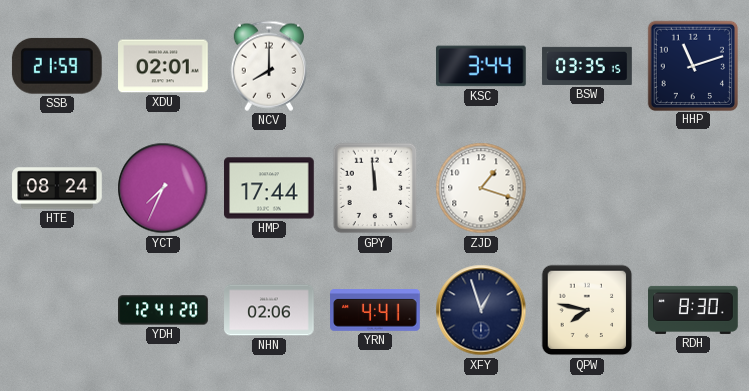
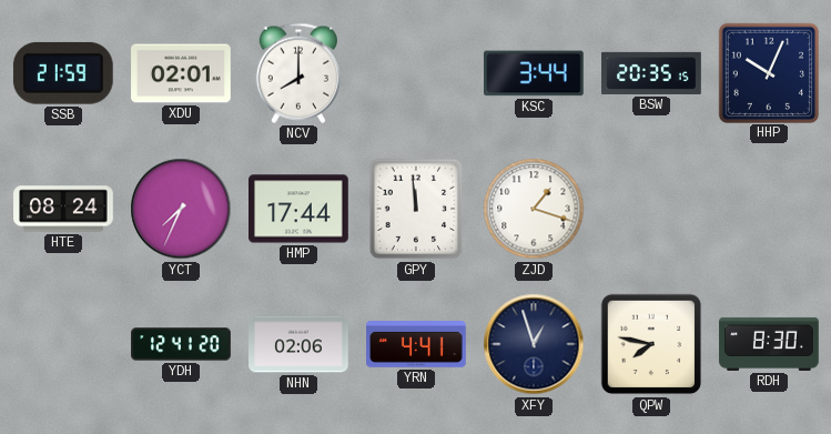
BSW: 03:35 -> 20:35
HHP: 11:12 -> 10:04
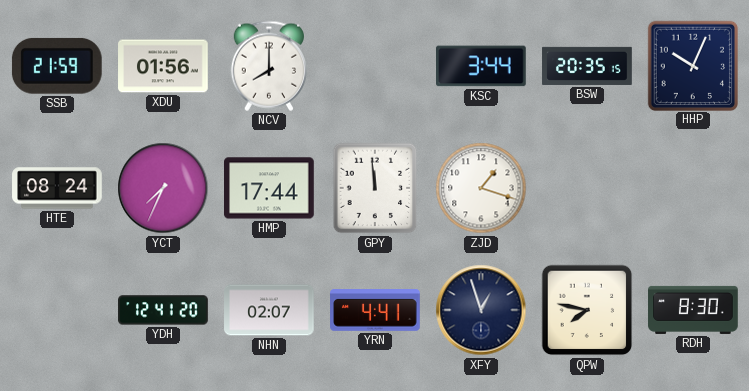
XDU: 02:01 -> 01:56
NHN: 02:06 -> 02:07
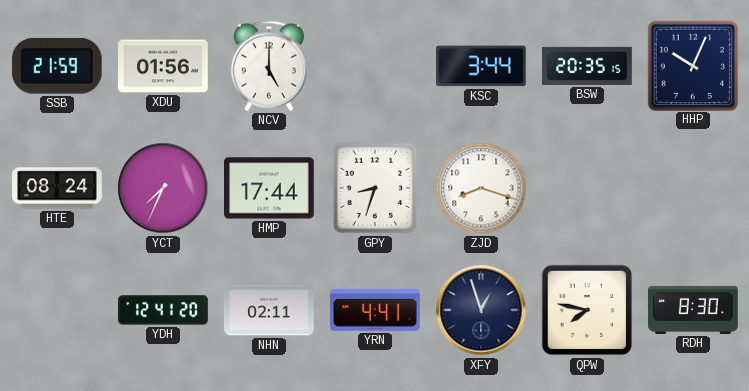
NCV: 8:00 -> 5:00
GPY: 11:59 -> 8:33
ZJD: 1:18 -> 8:18
NHN: 02:07 -> 02:11
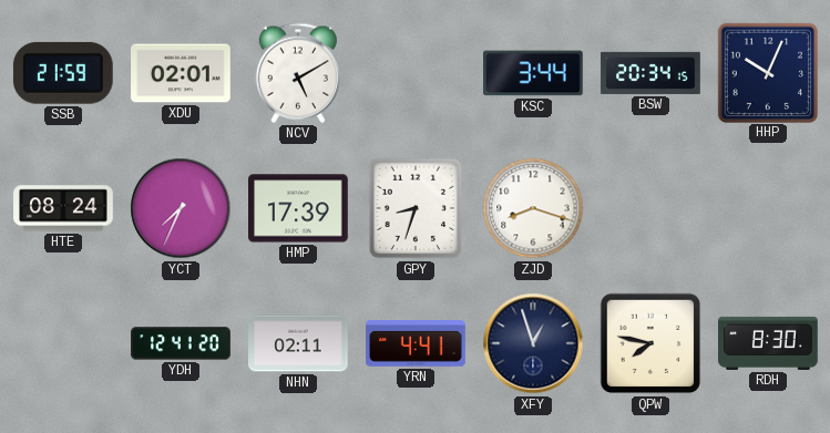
XDU: 01:56 -> 02:01
NCV: 5:00 -> 5:10
BSW: 20:35 -> 20:34
HMP: 17:44 -> 17:39
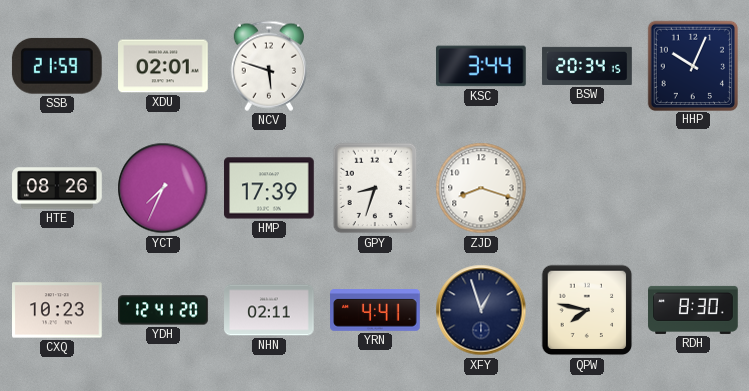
NCV: 5:10 -> 5:48
HTE: 08:24 -> 08:26
CXQ: none -> 10:23
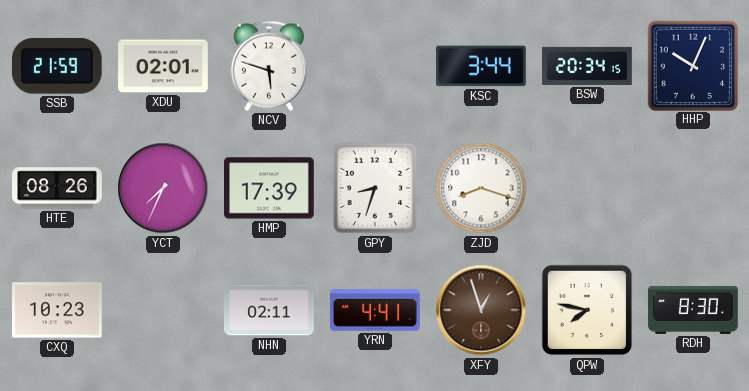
YDH: 12:41 -> none
XFY dial: navy -> brown
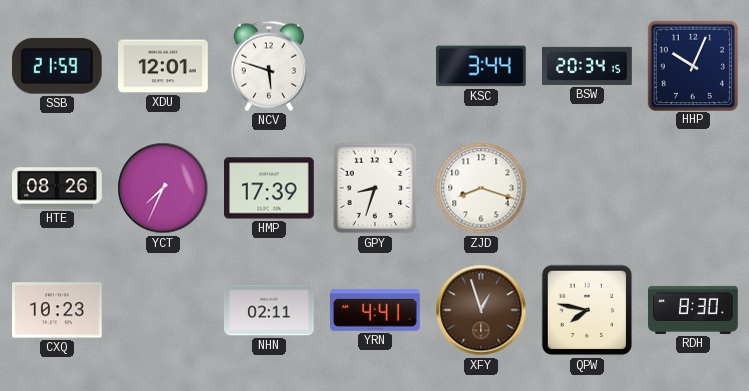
XDU: 02:01 -> 12:01
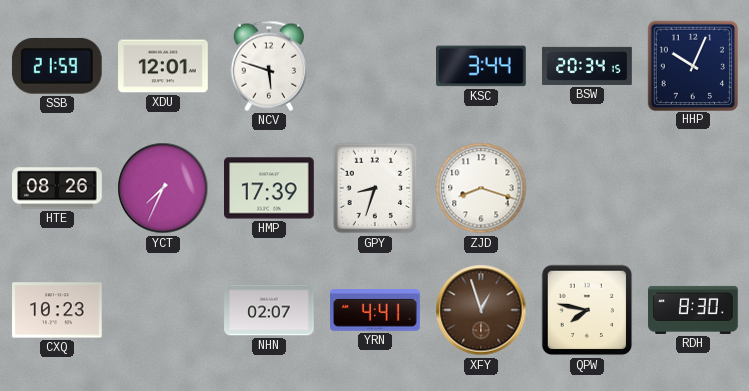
NHN: 02:11 -> 02:07
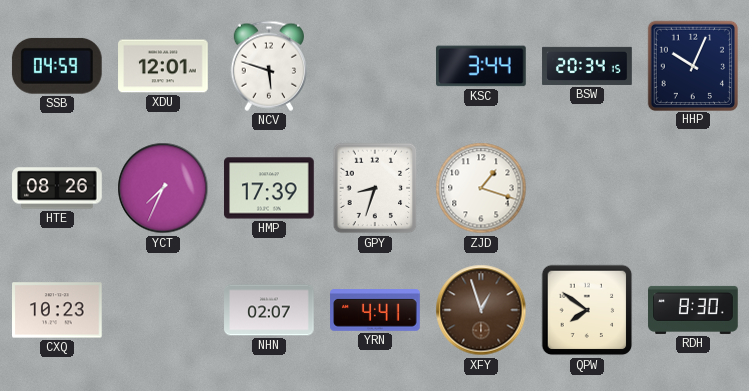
SSB: 21:59 -> 04:59
ZJD: 8:18 -> 1:18
QPW: 7:47 -> 7:51
